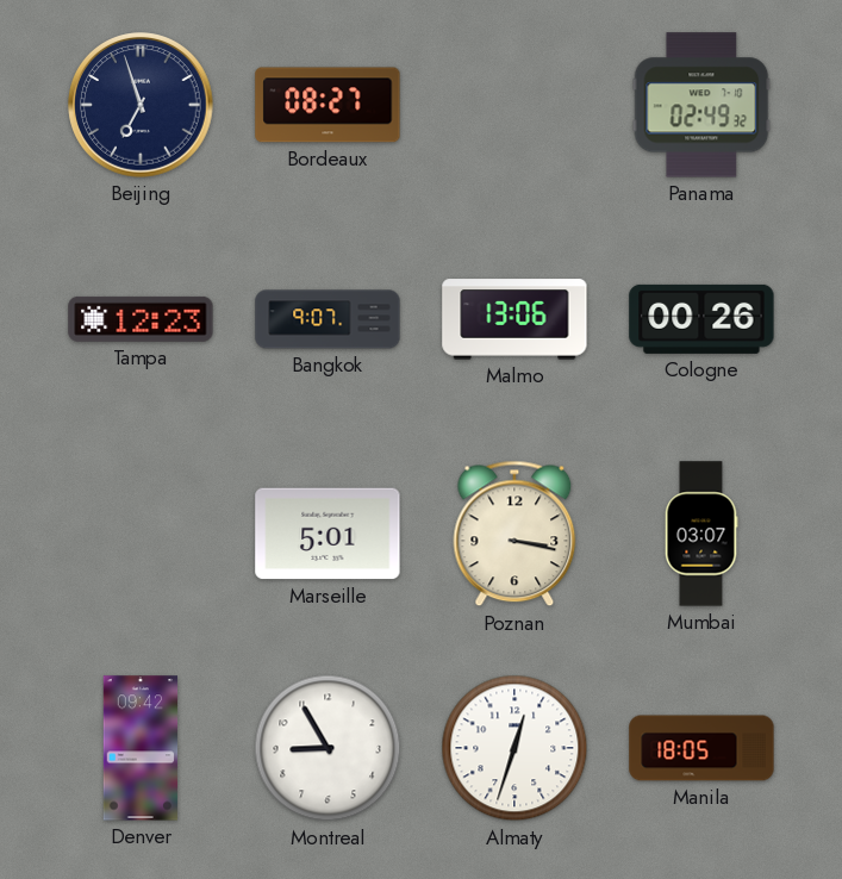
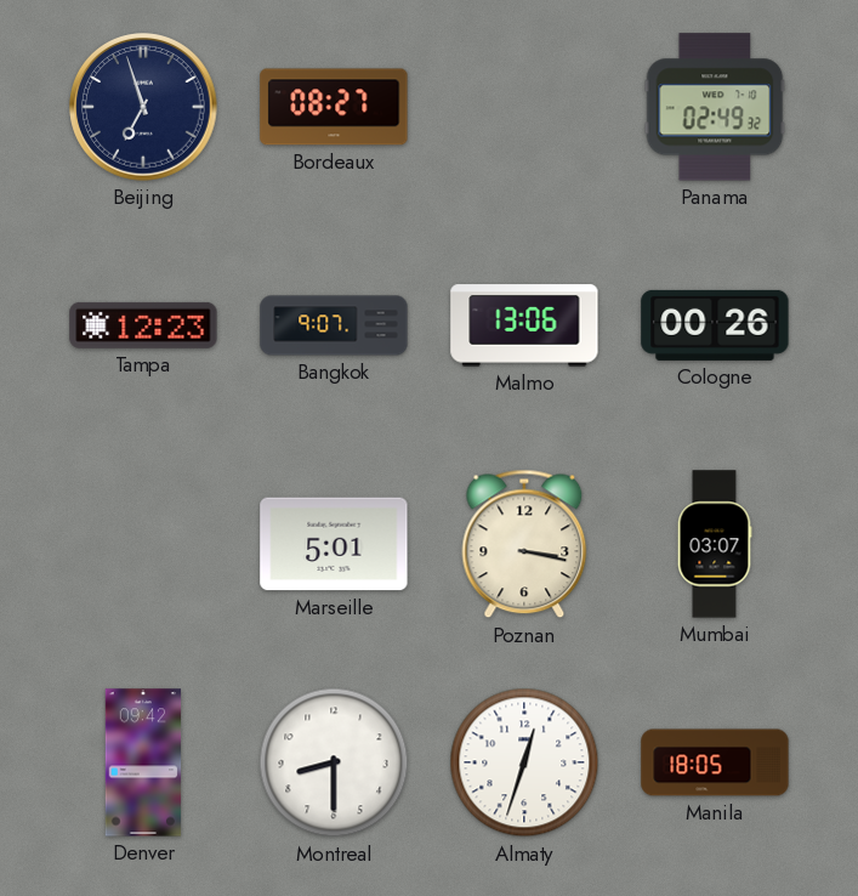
Montreal: 8:55 -> 8:30
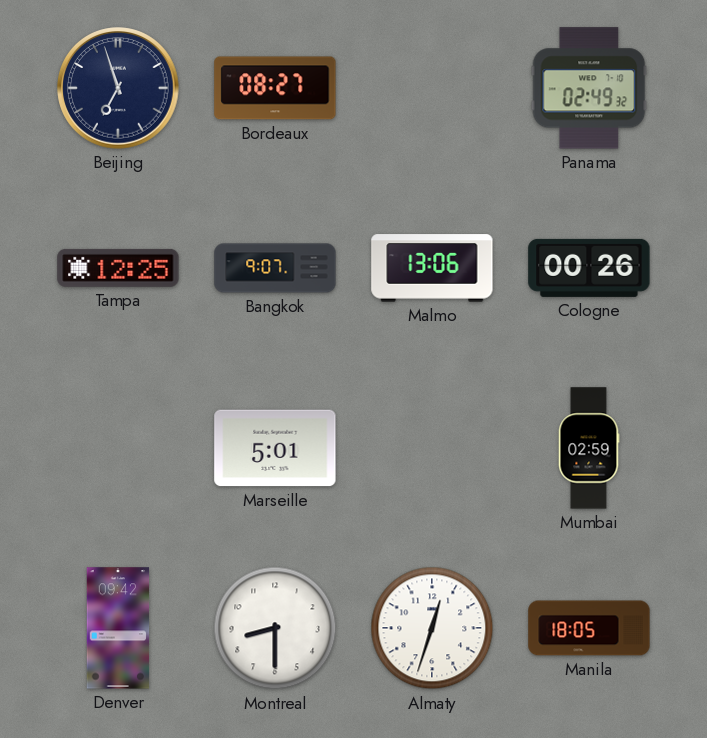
Tampa: 12:23 -> 12:25
Poznan: 3:17 -> none
Mumbai: 03:07 -> 02:59
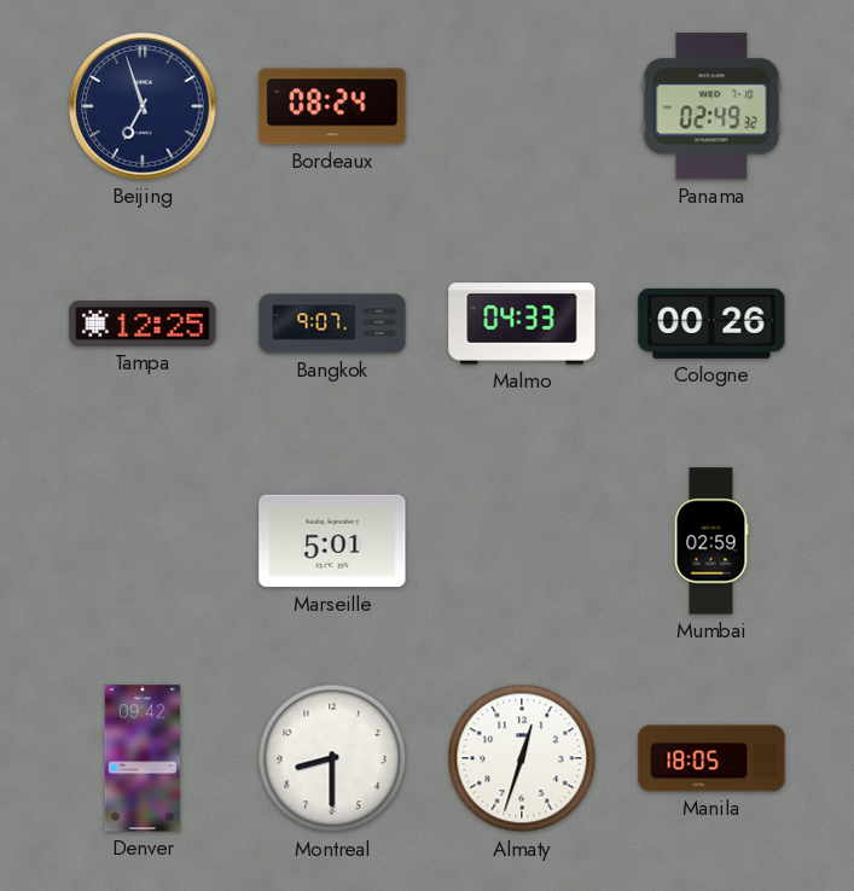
Bordeaux: 08:27 -> 08:24
Malmo: 13:06 -> 04:33
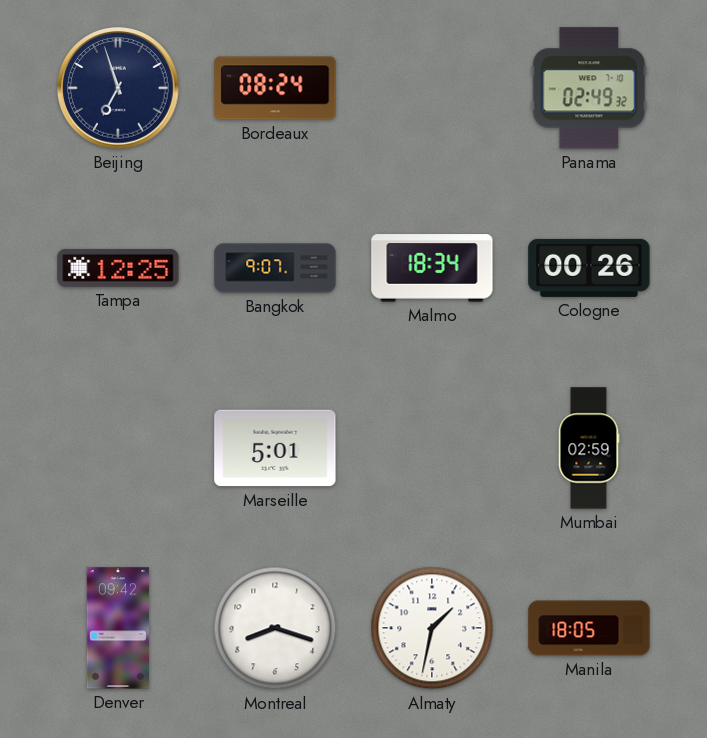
Malmo: 04:33 -> 18:34
Montreal: 8:30 -> 8:18
Almaty: 12:33 -> 1:32
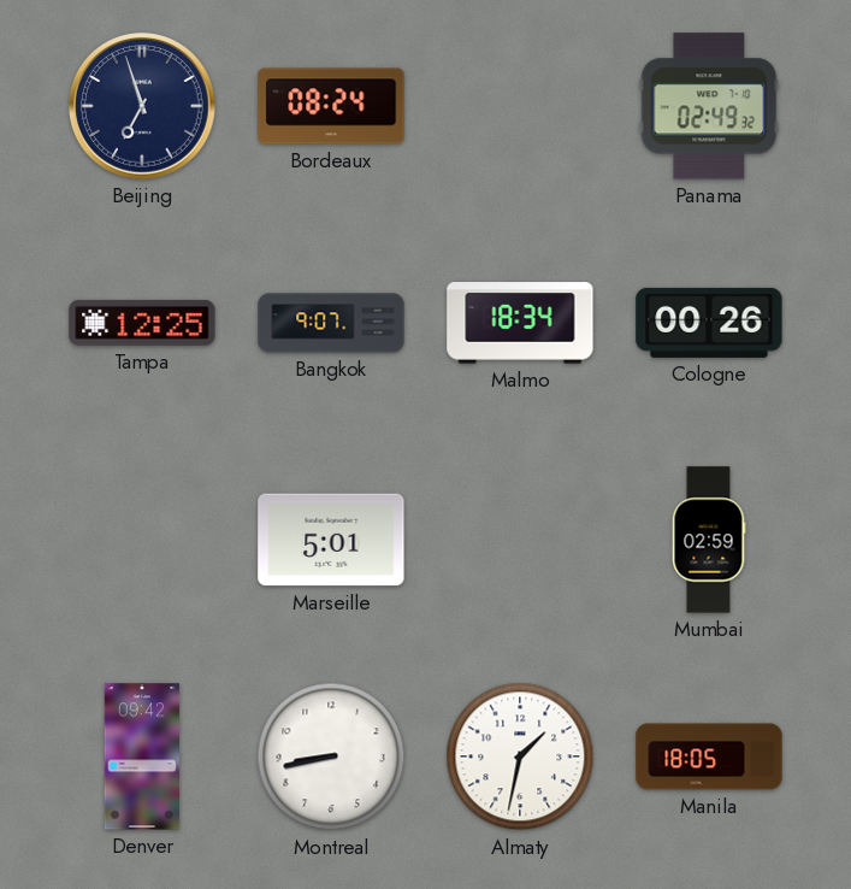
Montreal: 8:18 -> 8:43
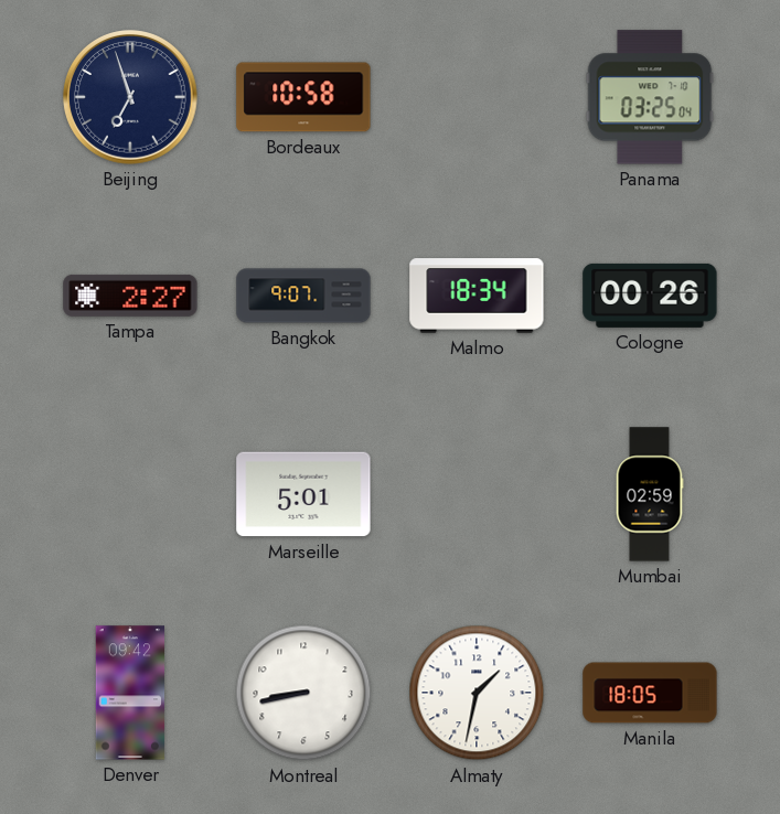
Bordeaux: 08:24 -> 10:58
Panama: 02:49 -> 03:25
Tampa: 12:25 -> 2:27
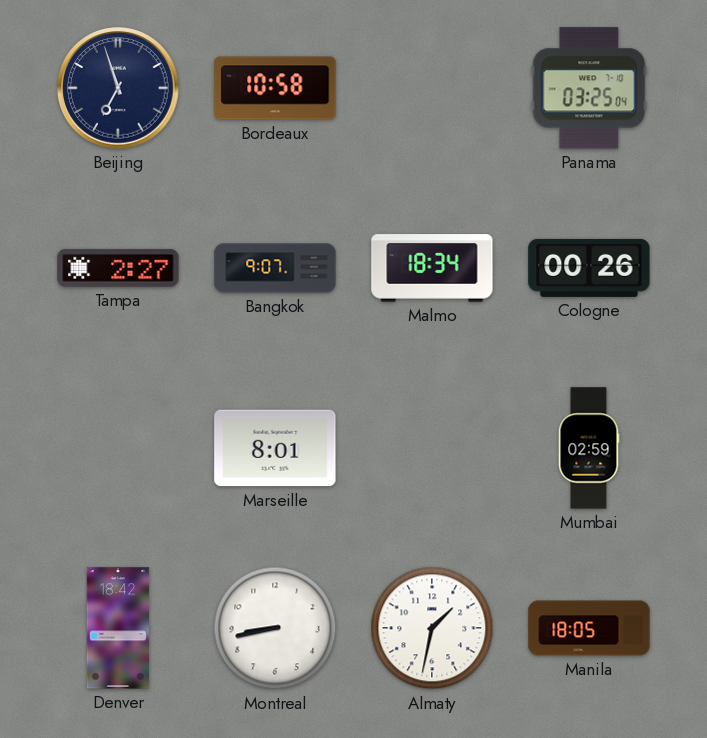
Marseille: 5:01 -> 8:01
Denver: 09:42 -> 18:42
